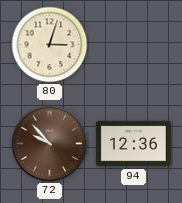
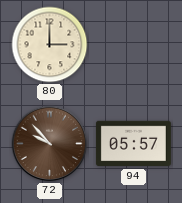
80: 3:03 -> 3:00
94: 12:36 -> 05:57
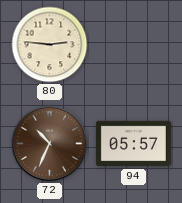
80: 3:00 -> 2:46
72: 9:53 -> 10:34
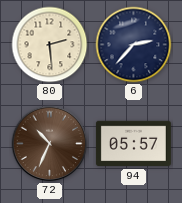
80: 2:46 -> 2:29
6: none -> 2:37
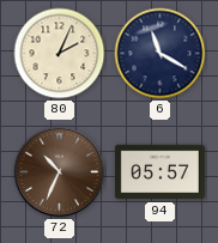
80: 2:29 -> 2:04
6: 2:37 -> 11:20
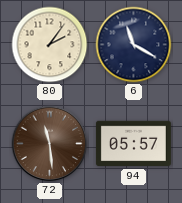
80: 2:04 -> 2:06
72: 10:34 -> 11:29
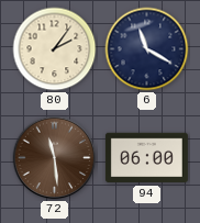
94: 05:57 -> 06:00
